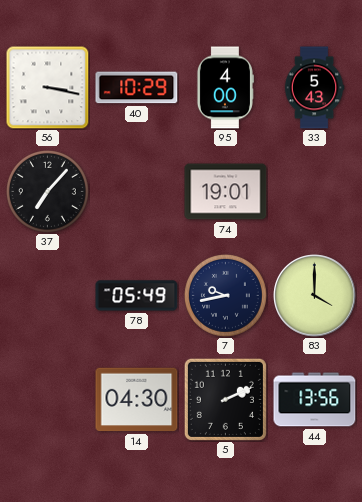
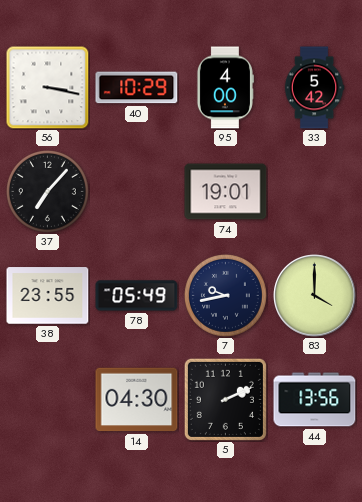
33: 5:43 -> 5:42
38: none -> 23:55
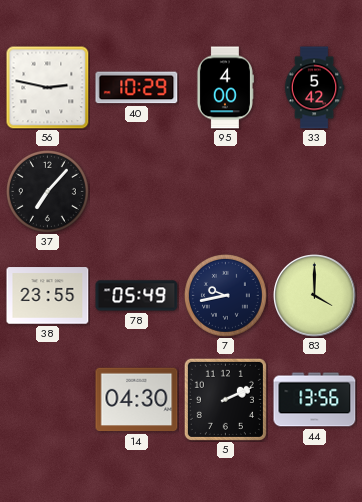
56: 3:17 -> 2:47
74: 19:01 -> none
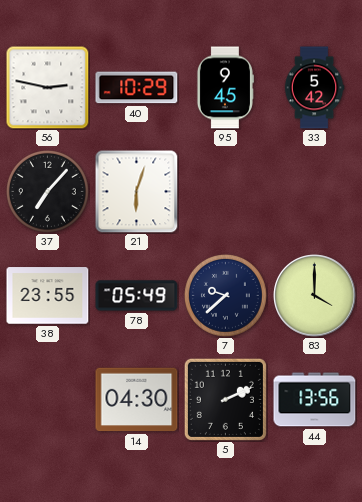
95: 4:00 -> 9:45
21: none -> 6:03
7: 9:43 -> 9:38
